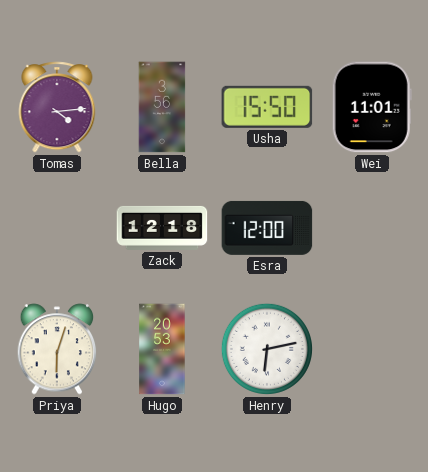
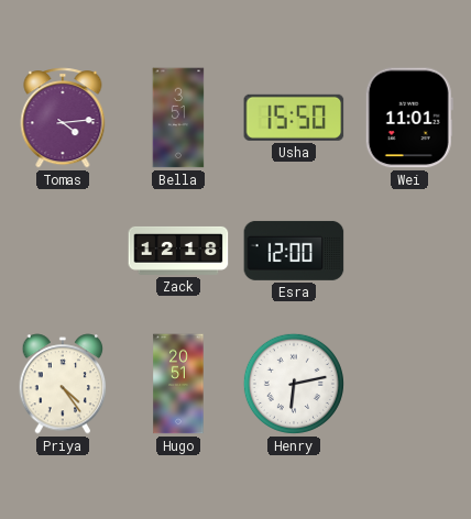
Bella: 3:56 -> 3:51
Priya: 6:03 -> 4:24
Hugo: 20:53 -> 20:51
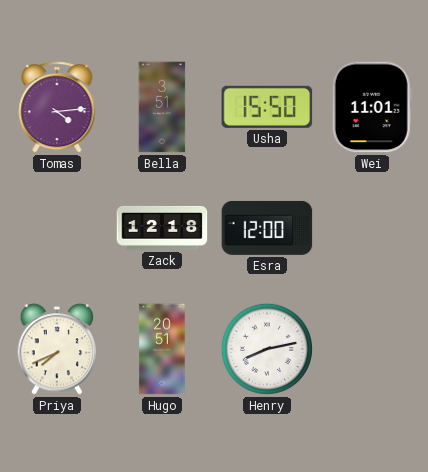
Priya: 4:24 -> 7:41
Henry: 6:13 -> 8:13
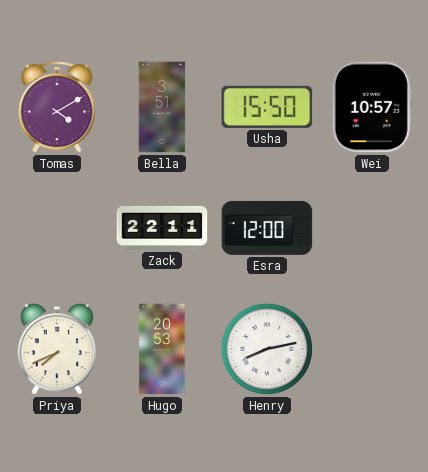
Tomas: 4:14 -> 4:10
Wei: 11:01 -> 10:57
Zack: 12:18 -> 22:11
Hugo: 20:51 -> 20:53
